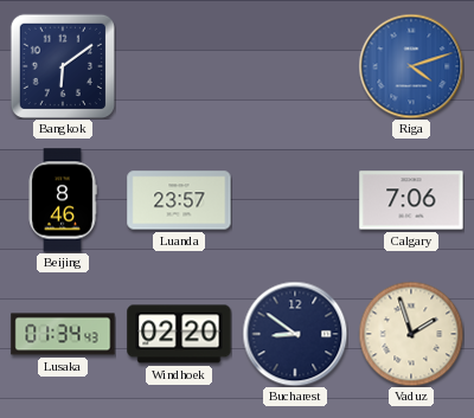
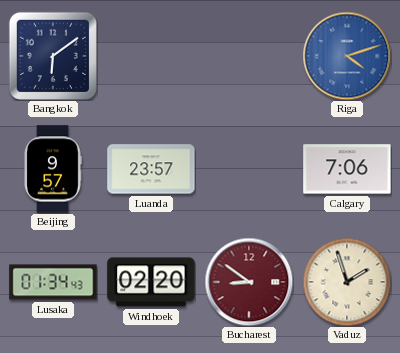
Beijing: 8:46 -> 9:57
Bucharest dial: navy -> burgundy
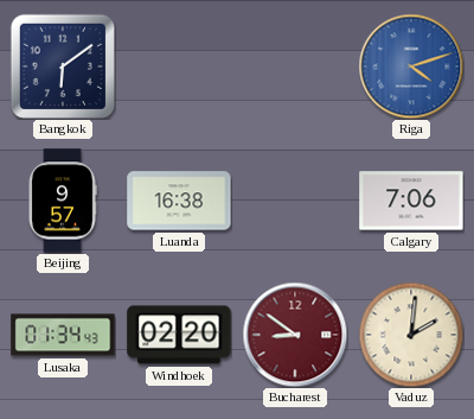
Luanda: 23:57 -> 16:38
Vaduz: 1:57 -> 2:01
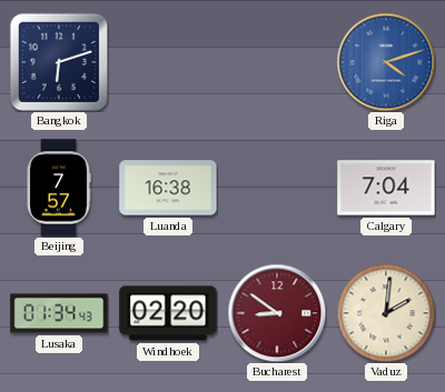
Bangkok: 6:09 -> 6:12
Beijing: 9:57 -> 7:57
Calgary: 7:06 -> 7:04
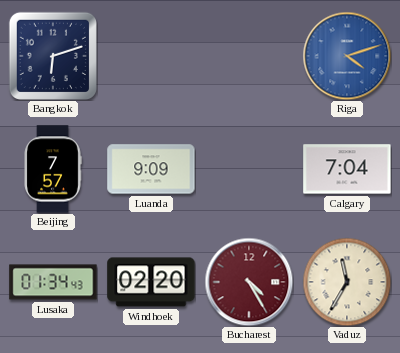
Luanda: 16:38 -> 9:09
Bucharest: 8:51 -> 4:25
Vaduz: 2:01 -> 11:35
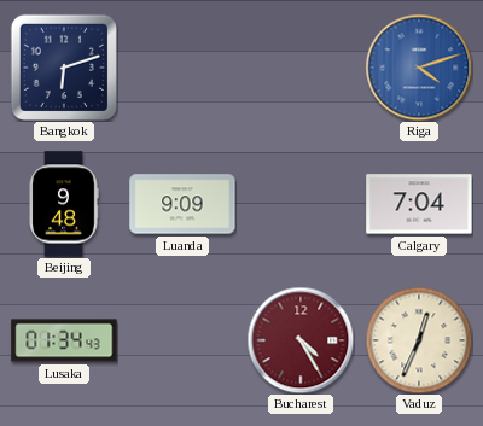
Beijing: 7:57 -> 9:48
Windhoek: 02:20 -> none
Vaduz: 11:35 -> 12:34
